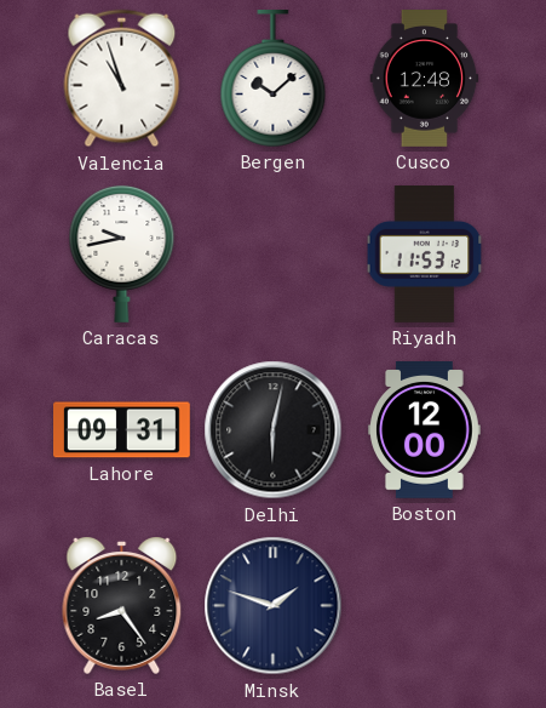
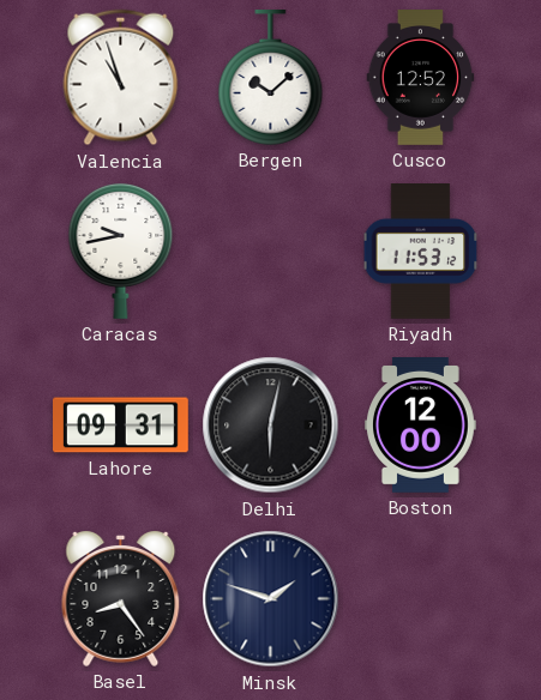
Cusco: 12:48 -> 12:52
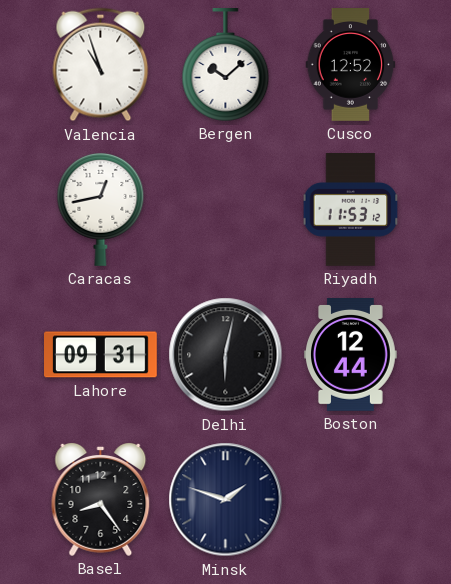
Caracas: 9:43 -> 12:43
Boston: 12:00 -> 12:44
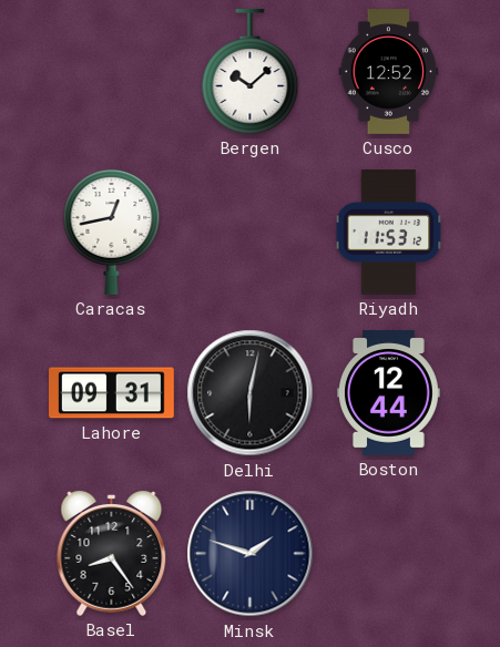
Valencia: 10:57 -> none
